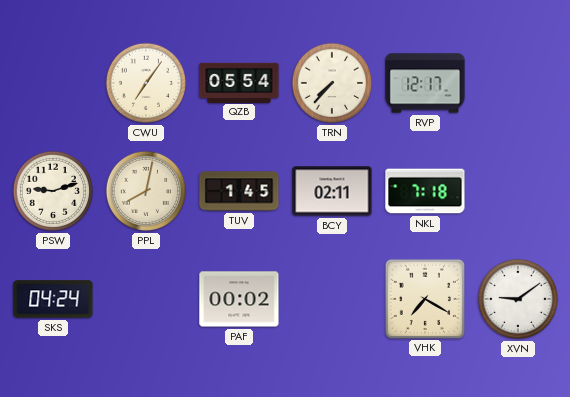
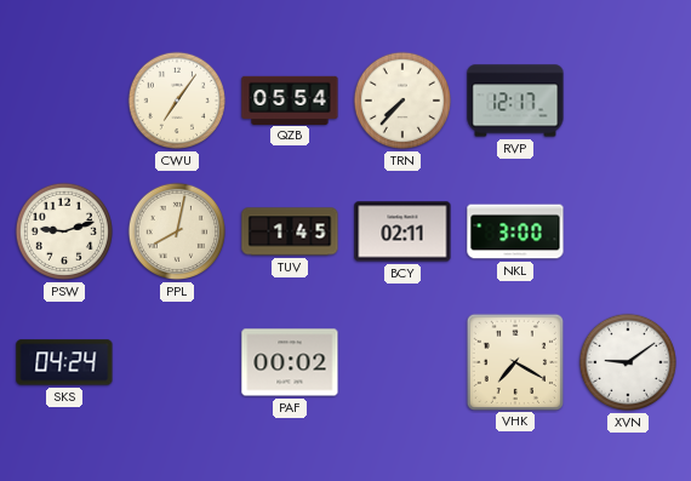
NKL: 7:18 -> 3:00
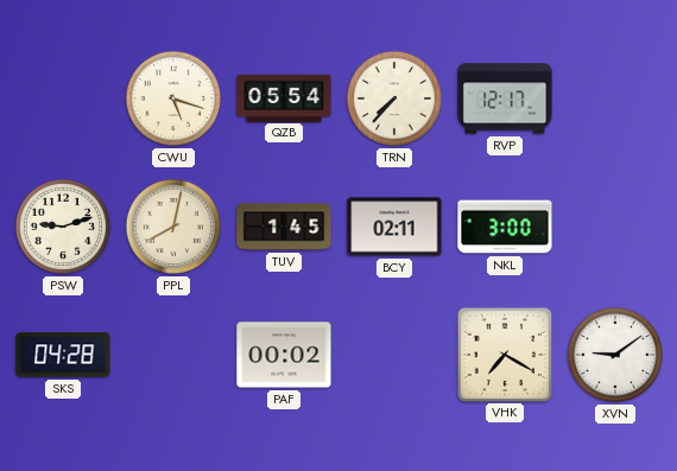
CWU: 7:06 -> 5:18
SKS: 04:24 -> 04:28
